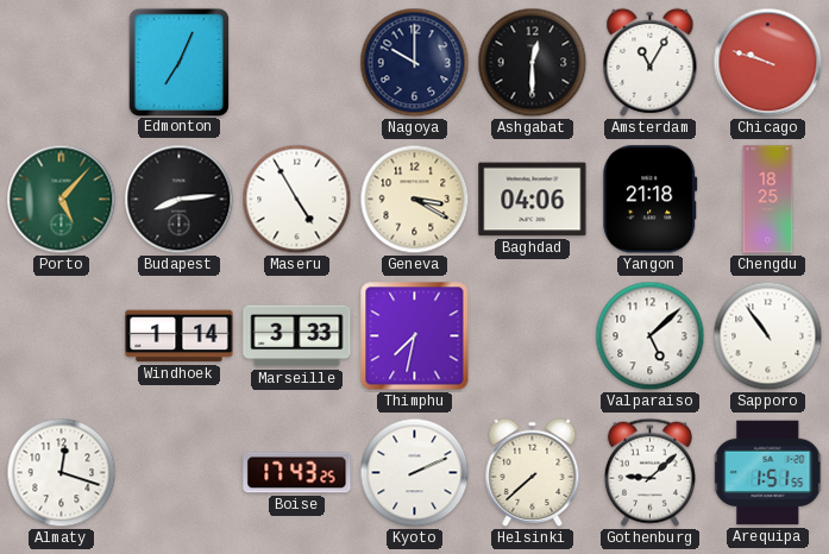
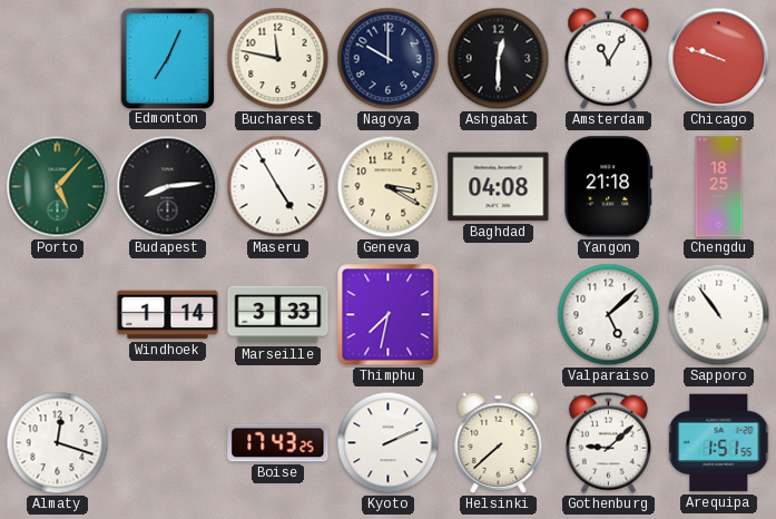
Bucharest: none -> 11:47
Baghdad: 04:06 -> 04:08
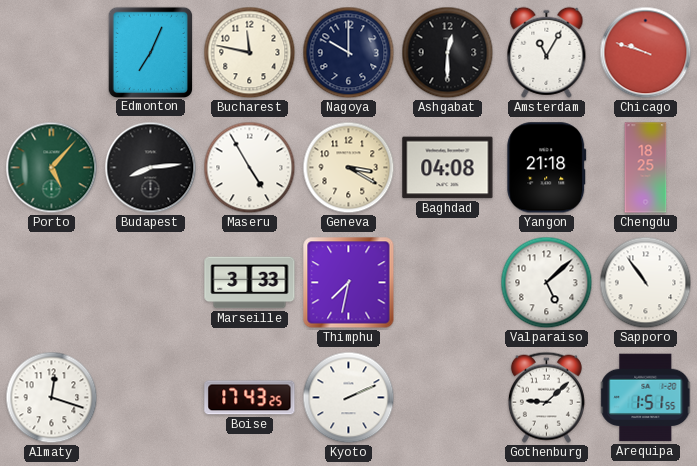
Windhoek: 1:14 -> none
Helsinki: 7:38 -> none
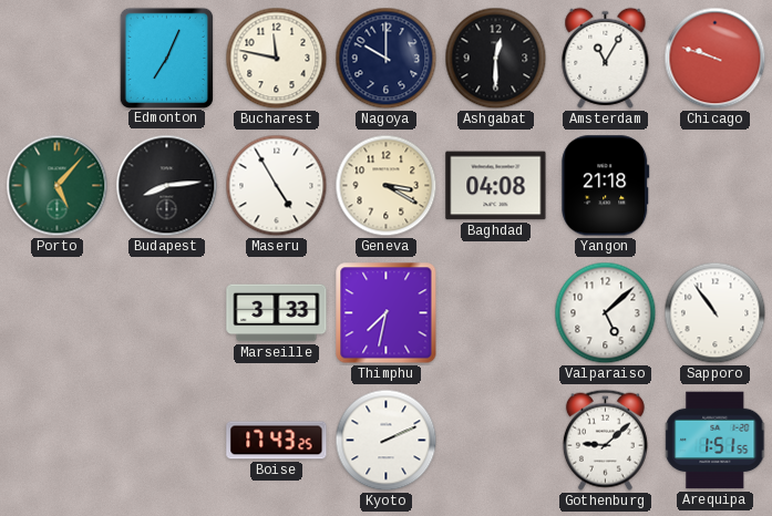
Chengdu: 18:25 -> none
Almaty: 12:18 -> none
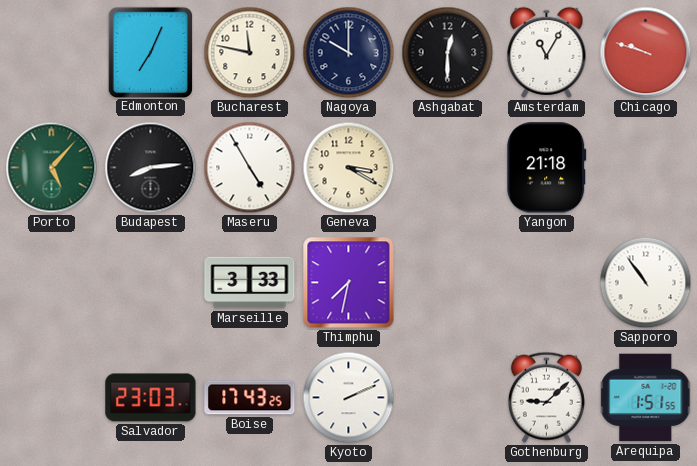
Baghdad: 04:08 -> none
Valparaiso: 5:08 -> none
Salvador: none -> 23:03
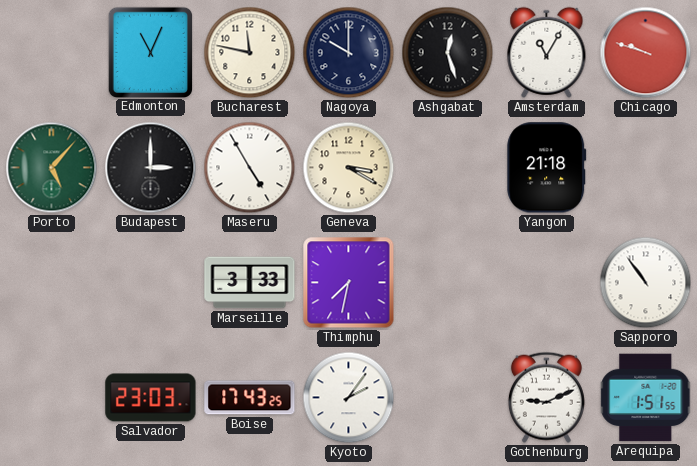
Edmonton: 7:04 -> 11:04
Ashgabat: 12:30 -> 12:27
Budapest: 8:14 -> 3:00
Kyoto: 2:11 -> 2:06
Gothenburg: 9:08 -> 9:11
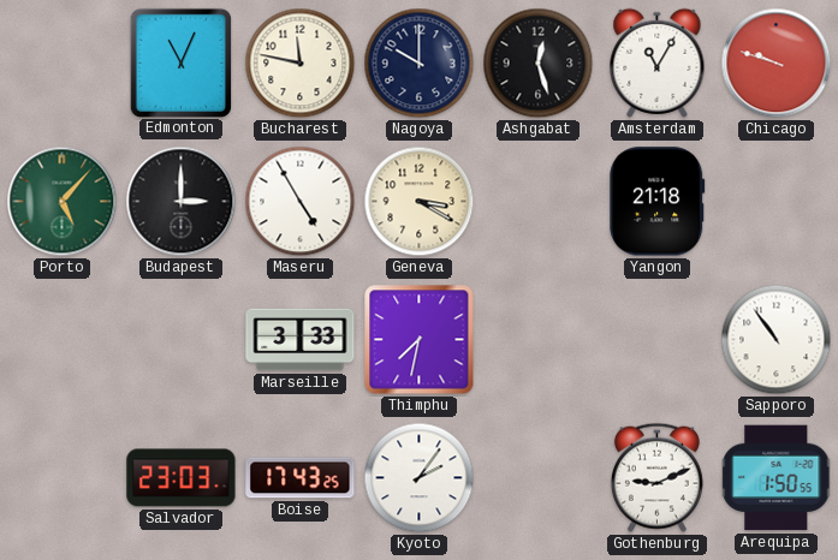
Arequipa: 1:51 -> 1:50
